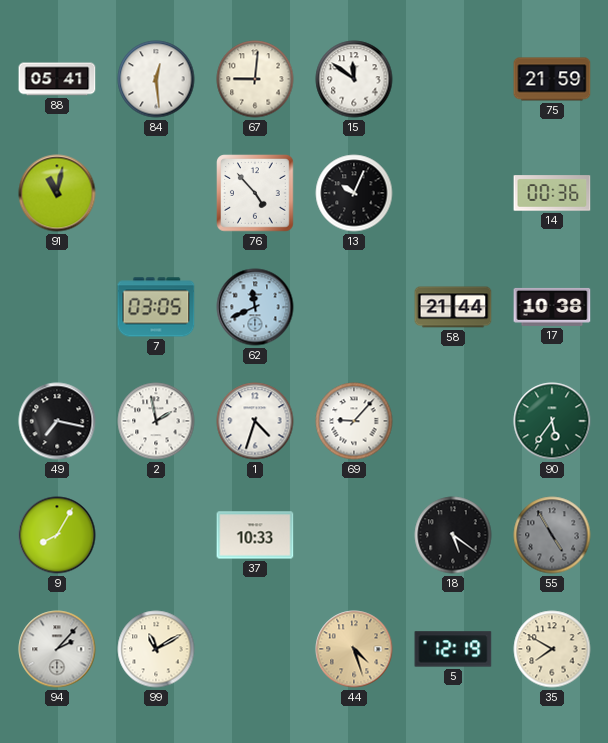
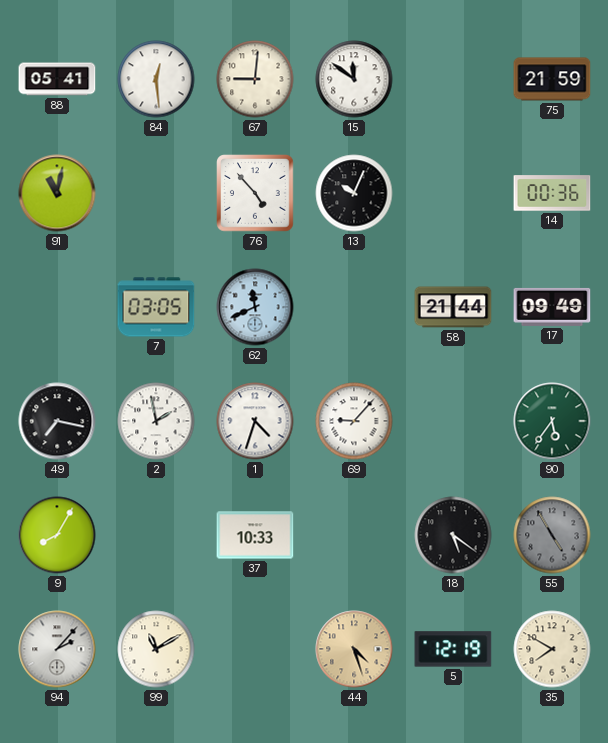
17: 10:38 -> 09:49
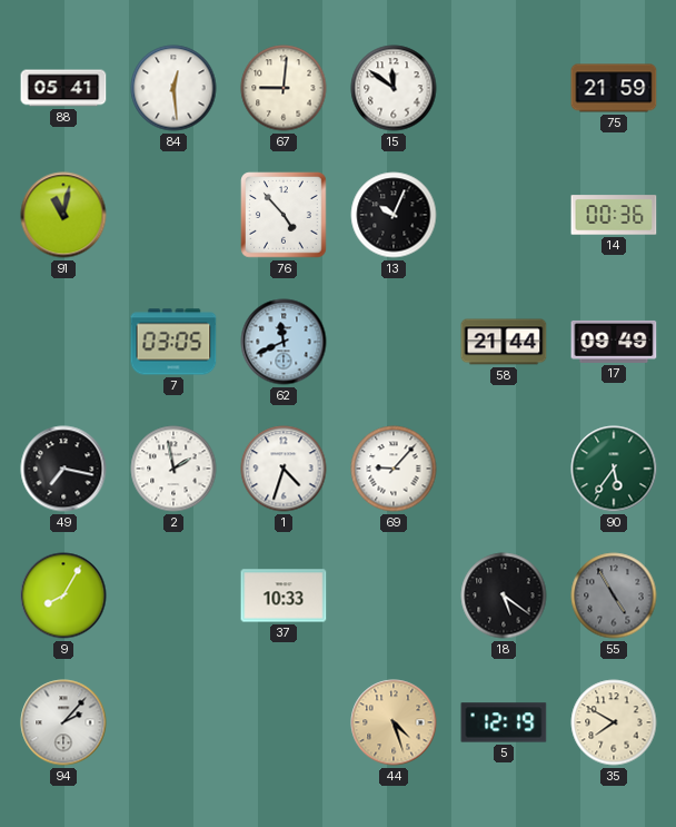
99: 11:10 -> none
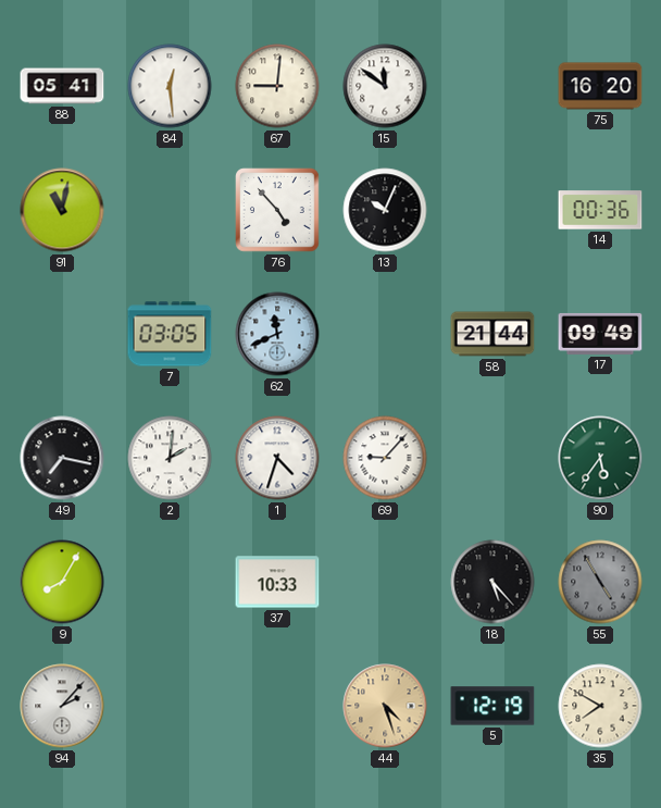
75: 21:59 -> 16:20
2: 1:58 -> 2:01
18: 5:21 -> 5:23
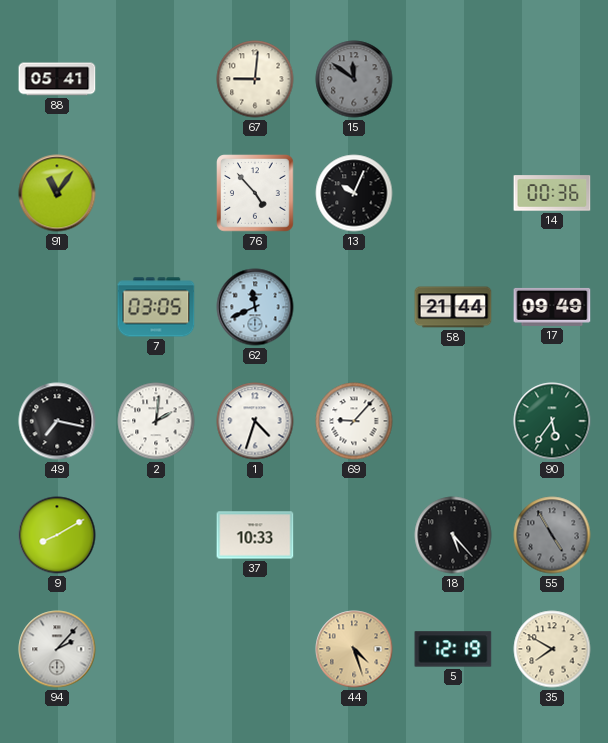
84: 12:29 -> none
15 dial: white -> grey
75: 16:20 -> none
91: 11:02 -> 11:06
9: 8:05 -> 8:10
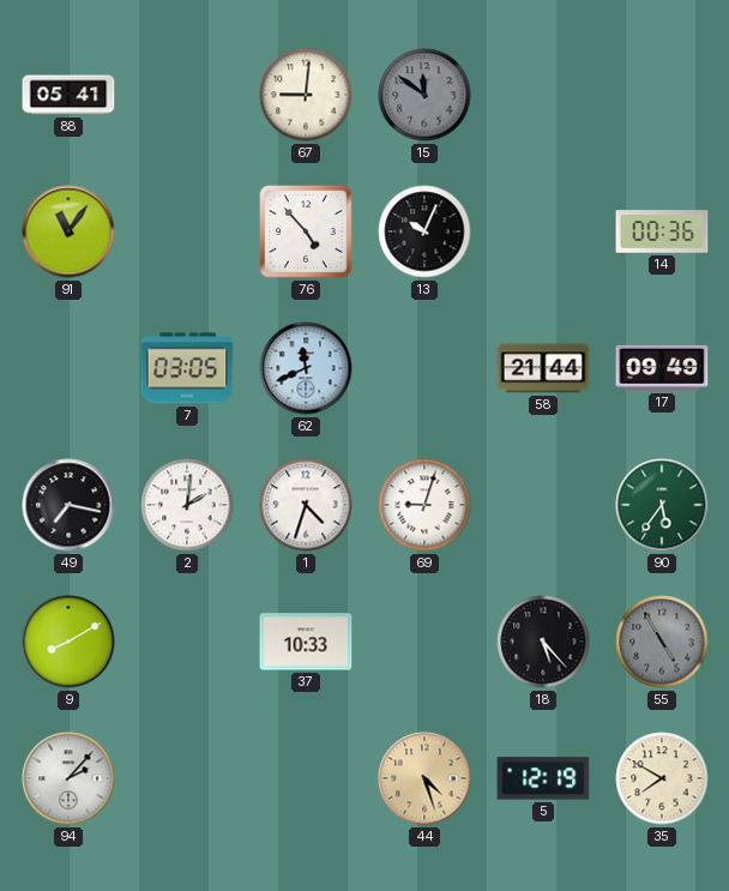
69: 9:07 -> 9:03
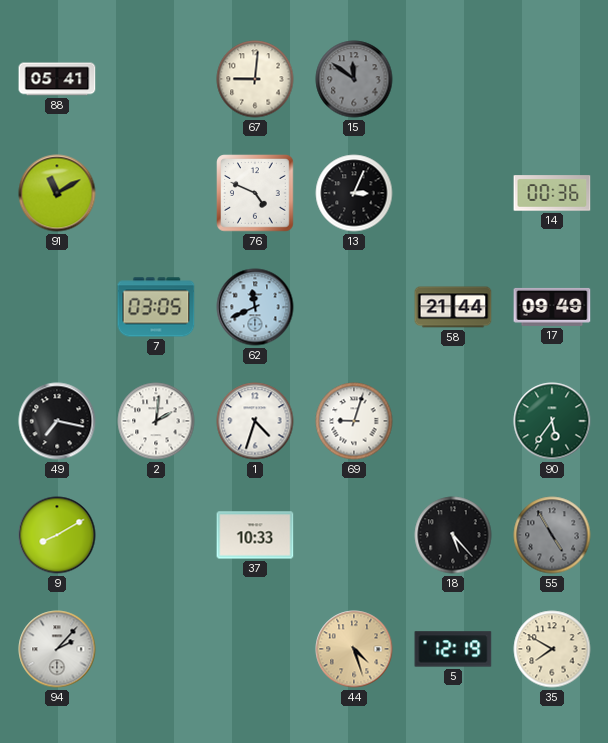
91: 11:06 -> 11:10
76: 4:53 -> 4:49
13: 10:04 -> 3:04
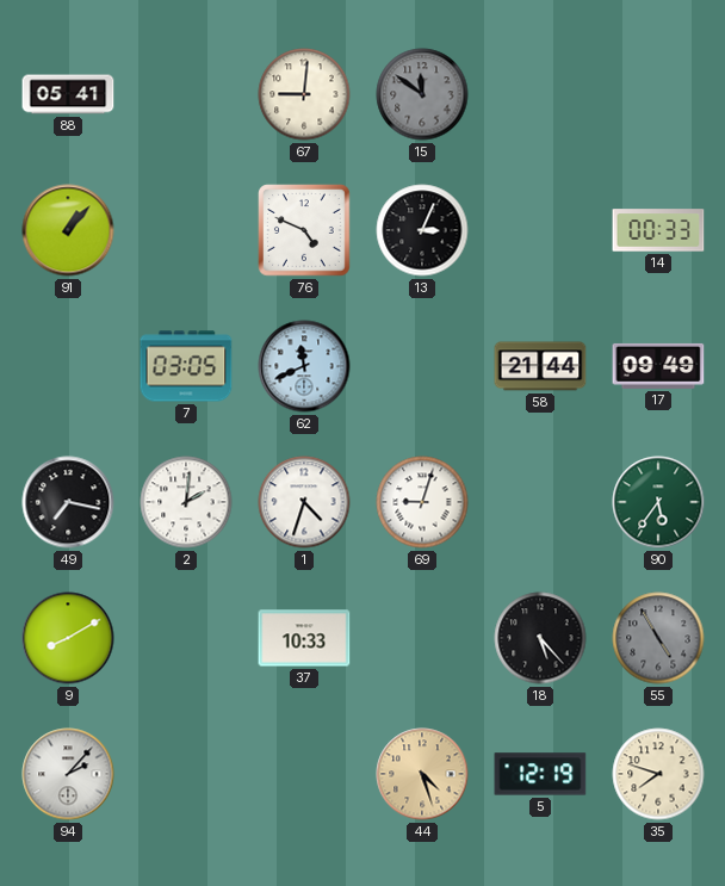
91: 11:10 -> 1:07
14: 00:36 -> 00:33
35: 7:50 -> 7:48
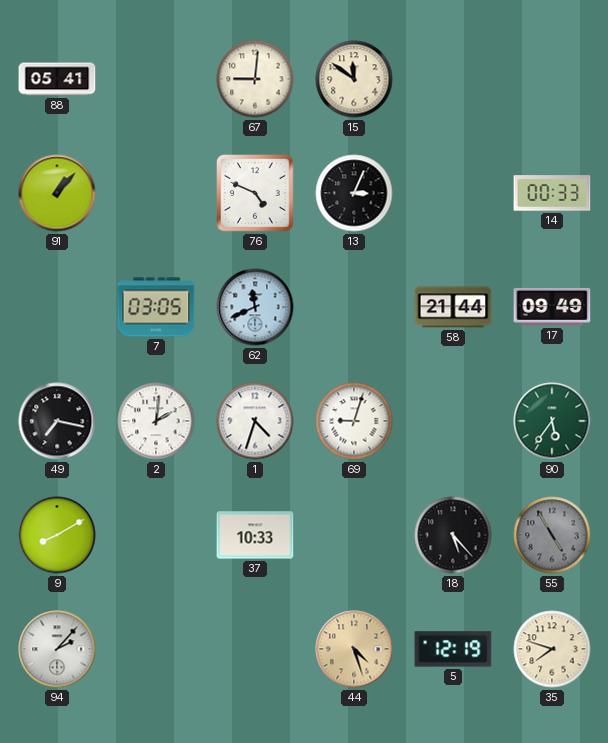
15 dial: grey -> cream
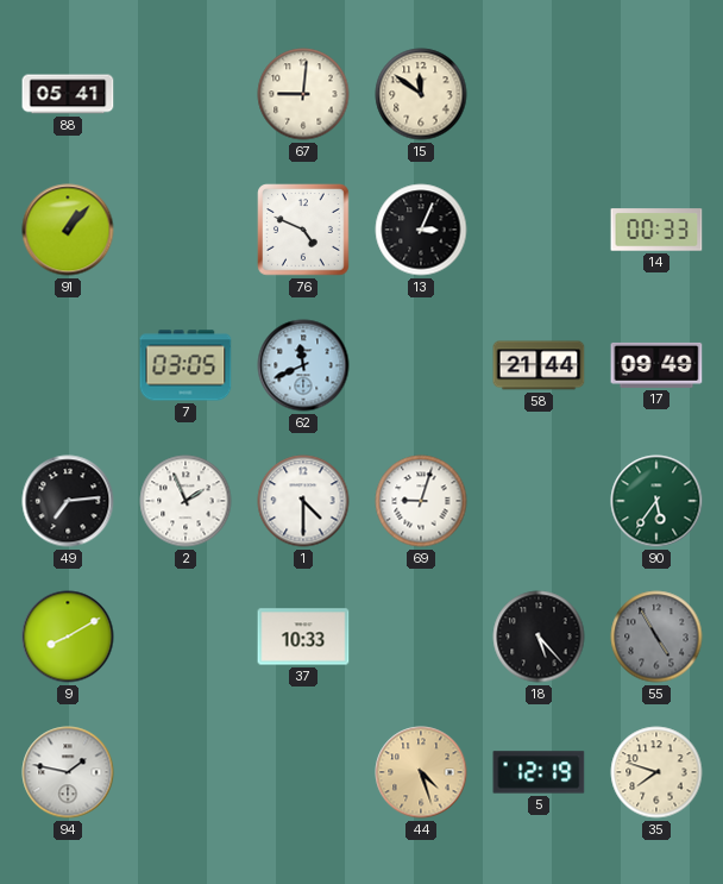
49: 7:17 -> 7:14
2: 2:01 -> 1:56
1: 4:33 -> 4:30
94: 2:07 -> 1:47
